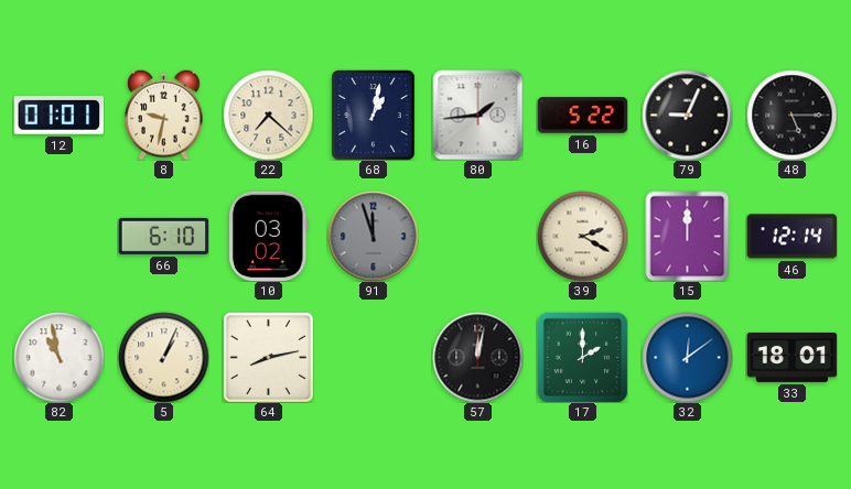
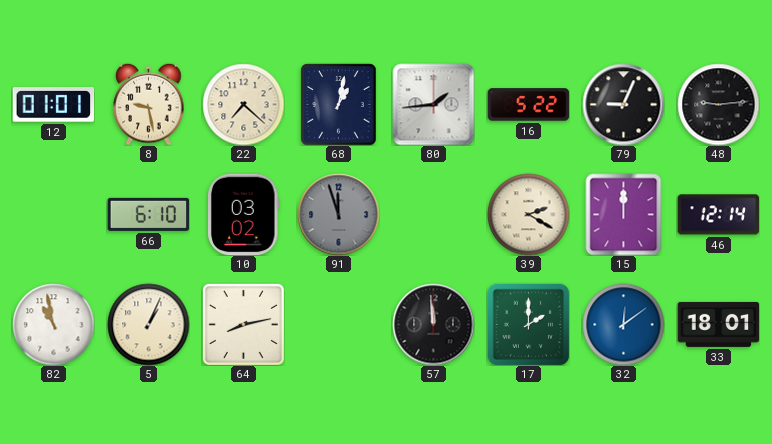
8: 9:32 -> 9:28
48: 5:15 -> 9:14
57: 12:02 -> 11:59
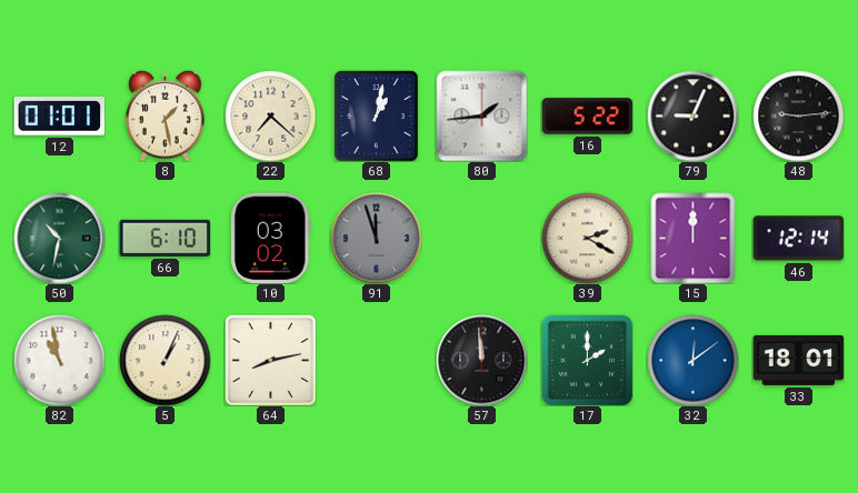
8: 9:28 -> 1:28
50: none -> 10:32
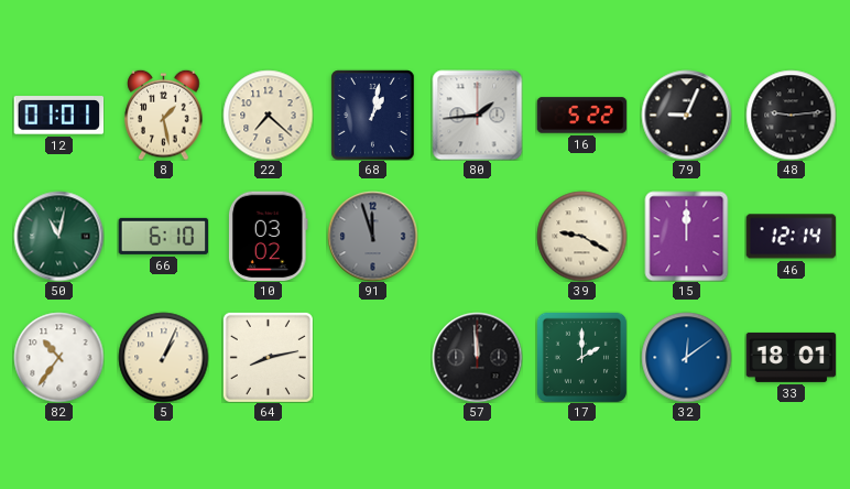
50: 10:32 -> 11:02
39: 2:20 -> 9:20
82: 10:58 -> 10:36
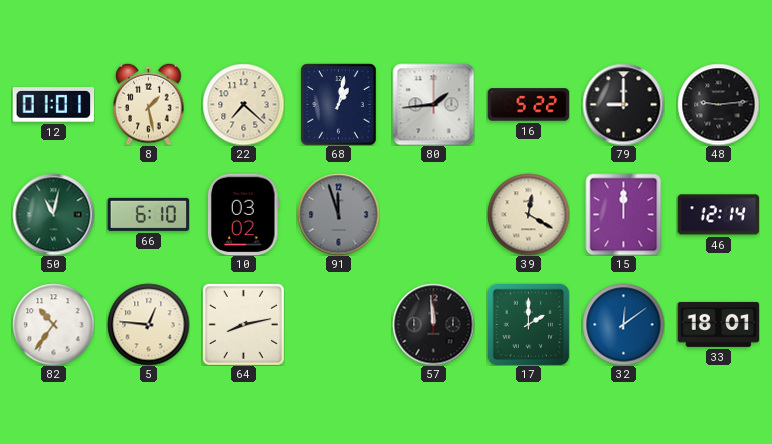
79: 9:04 -> 9:00
39: 9:20 -> 12:20
5: 1:04 -> 12:46
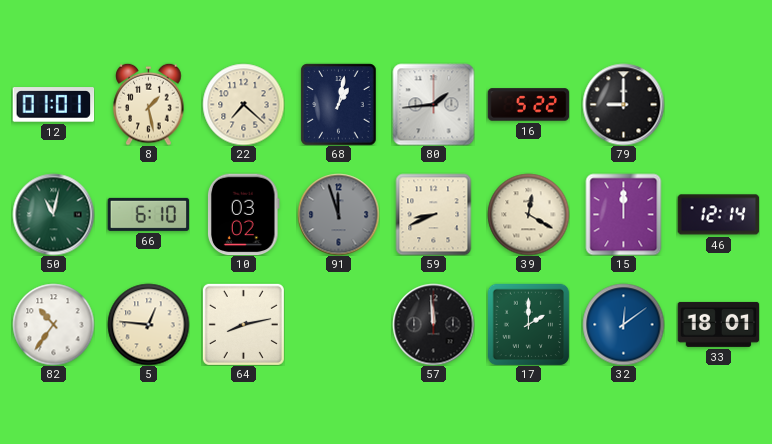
48: 9:14 -> none
59: none -> 8:41
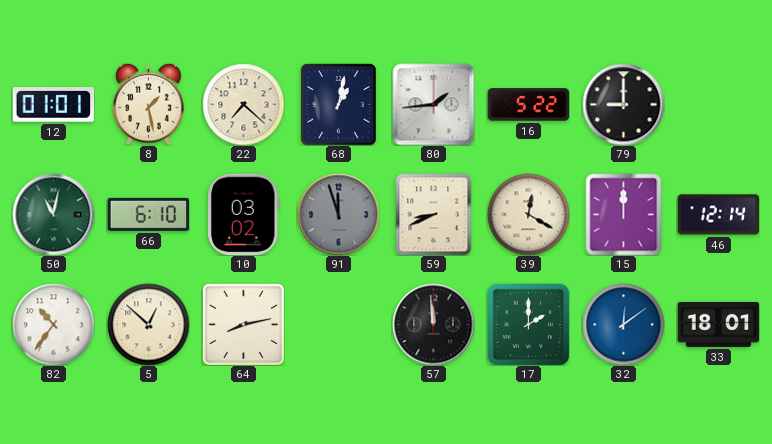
5: 12:46 -> 12:52
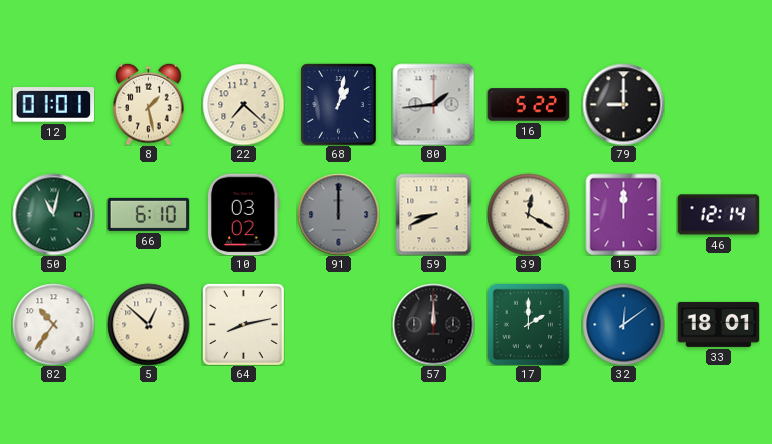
91: 11:57 -> 12:00
57: 11:59 -> 12:00
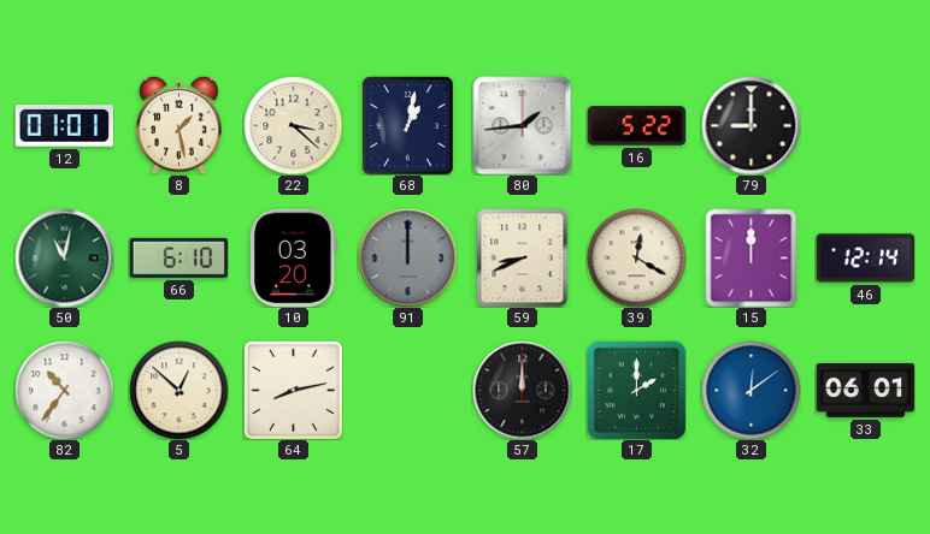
22: 7:22 -> 3:22
10: 03:02 -> 03:20
33: 18:01 -> 06:01
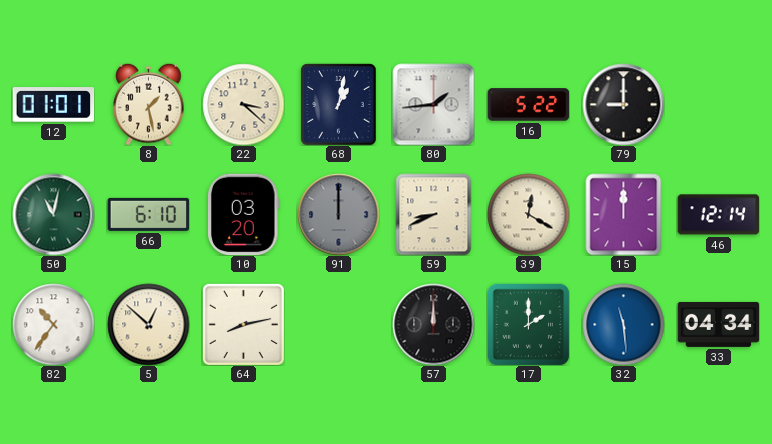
32: 12:09 -> 11:29
33: 06:01 -> 04:34
